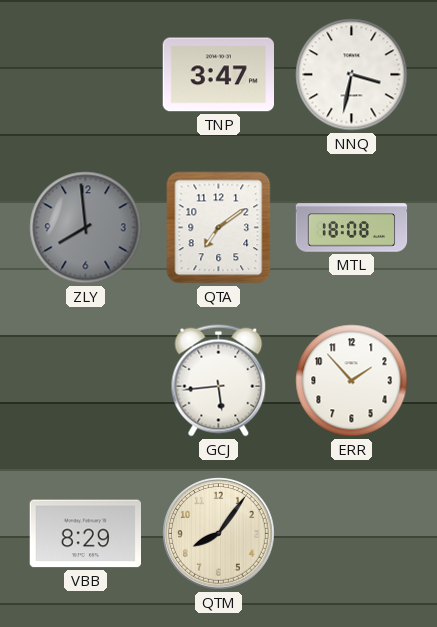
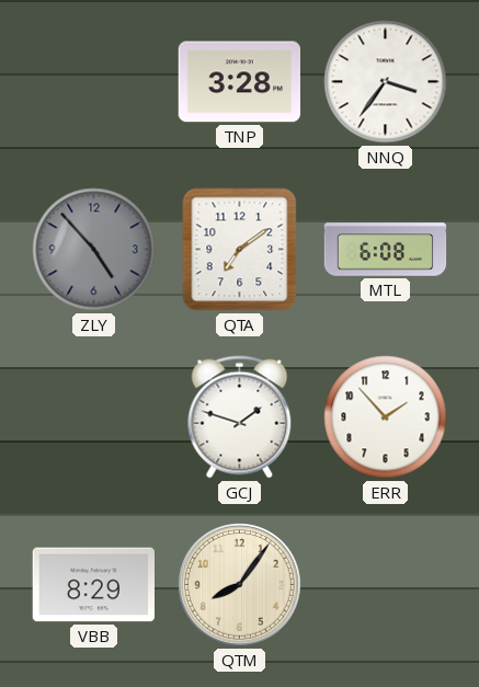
TNP: 3:47 -> 3:28
NNQ: 3:32 -> 3:36
ZLY: 7:59 -> 4:53
MTL: 18:08 -> 6:08
GCJ: 5:44 -> 1:48
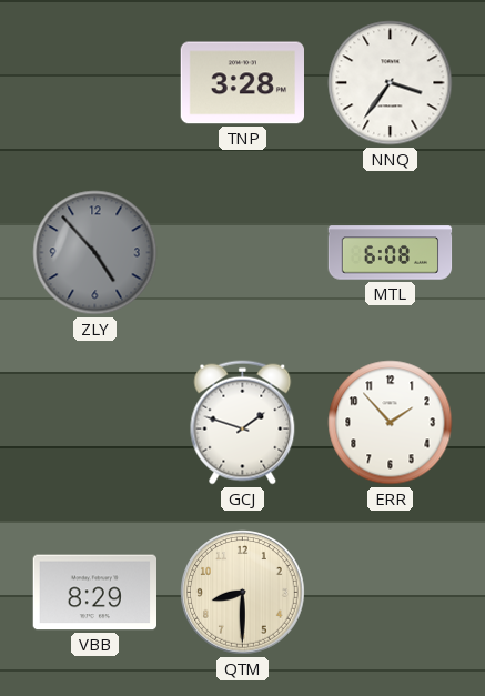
QTA: 7:09 -> none
QTM: 8:06 -> 8:30
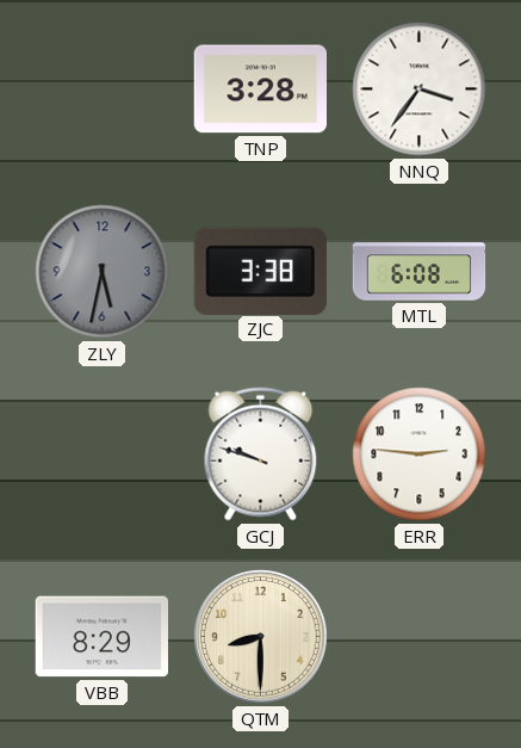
ZLY: 4:53 -> 5:32
ZJC: none -> 3:38
GCJ: 1:48 -> 9:48
ERR: 1:53 -> 2:46
